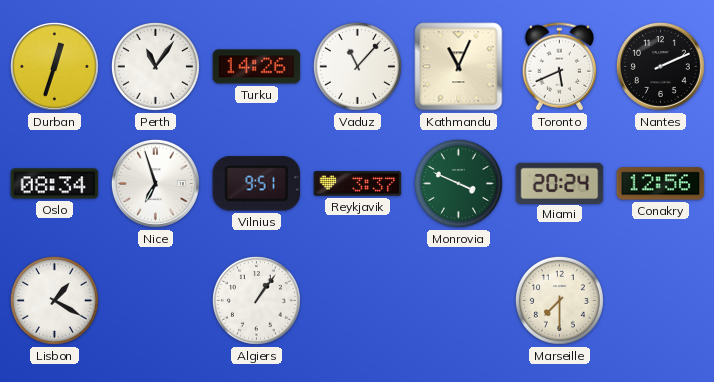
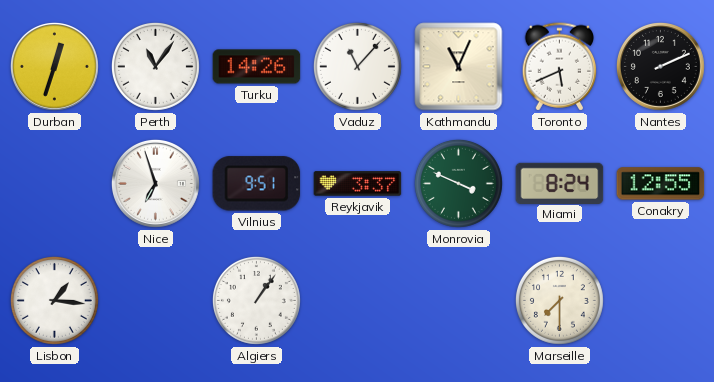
Oslo: 08:34 -> none
Miami: 20:24 -> 8:24
Conakry: 12:56 -> 12:55
Lisbon: 1:20 -> 1:16
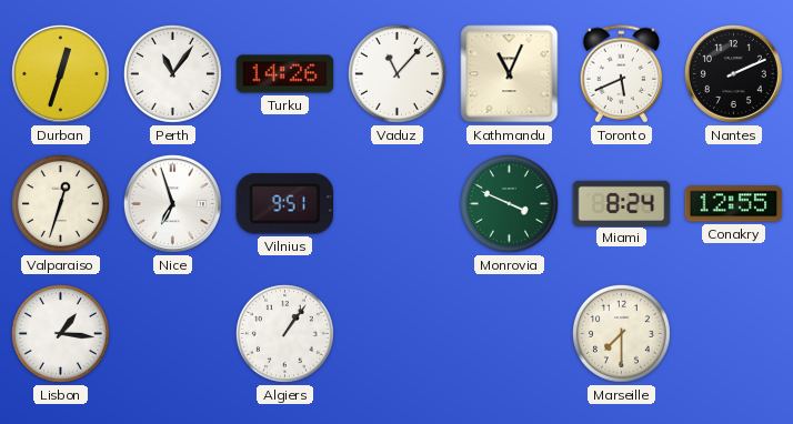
Valparaiso: none -> 12:33
Reykjavik: 3:37 -> none
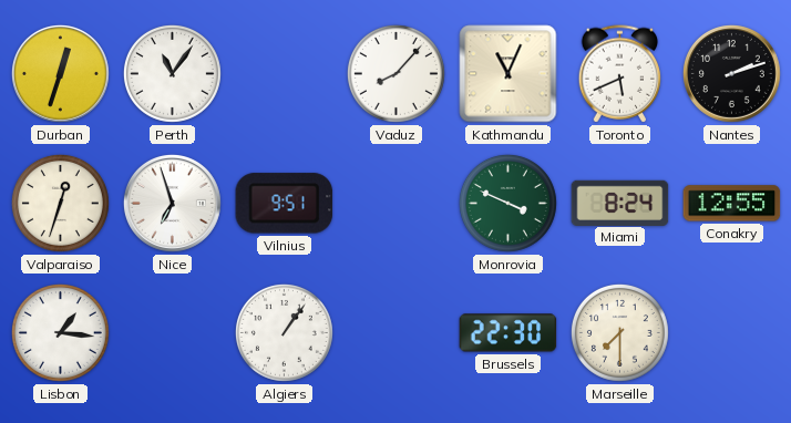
Turku: 14:26 -> none
Vaduz: 11:07 -> 8:07
Nantes: 2:11 -> 2:12
Brussels: none -> 22:30
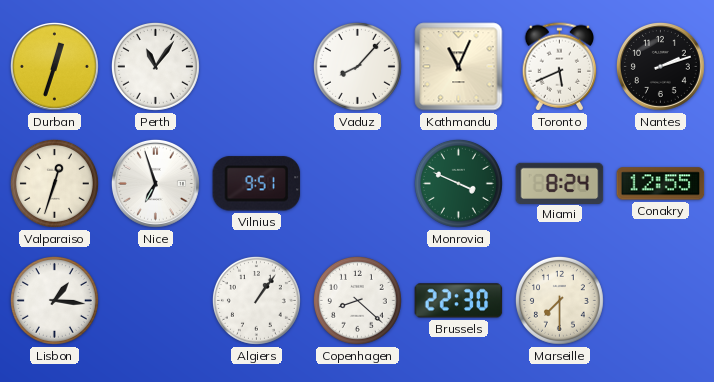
Copenhagen: none -> 8:22
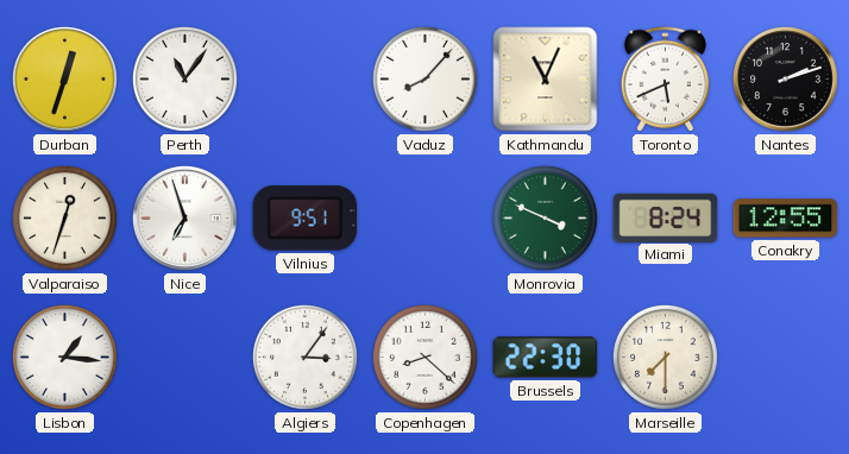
Algiers: 1:06 -> 3:06
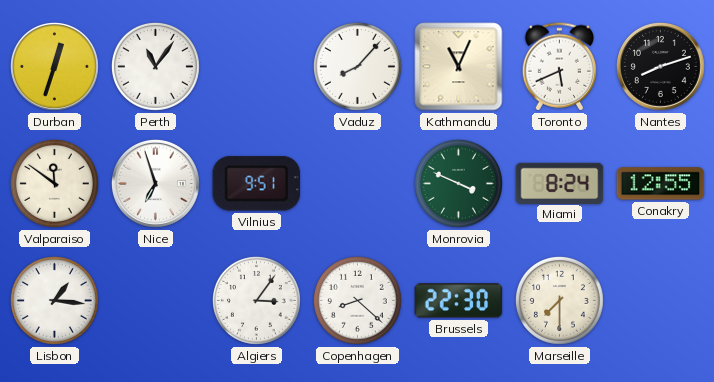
Nantes: 2:12 -> 8:12
Valparaiso: 12:33 -> 11:51
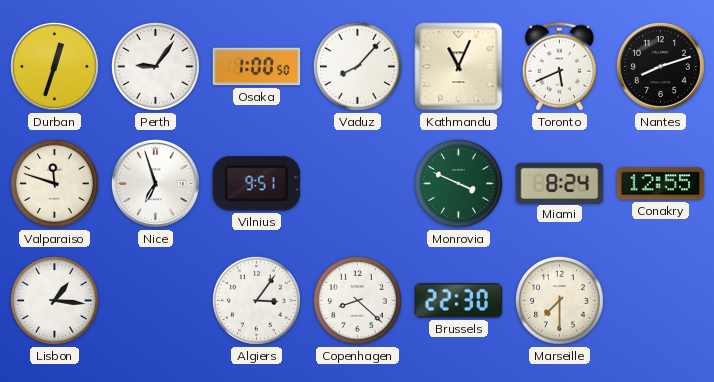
Perth: 11:06 -> 9:06
Osaka: none -> 1:00
Valparaiso: 11:51 -> 11:48
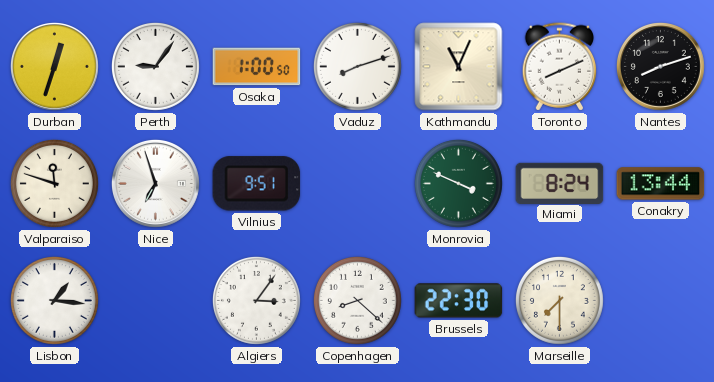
Vaduz: 8:07 -> 8:12
Toronto: 5:41 -> 8:11
Conakry: 12:55 -> 13:44
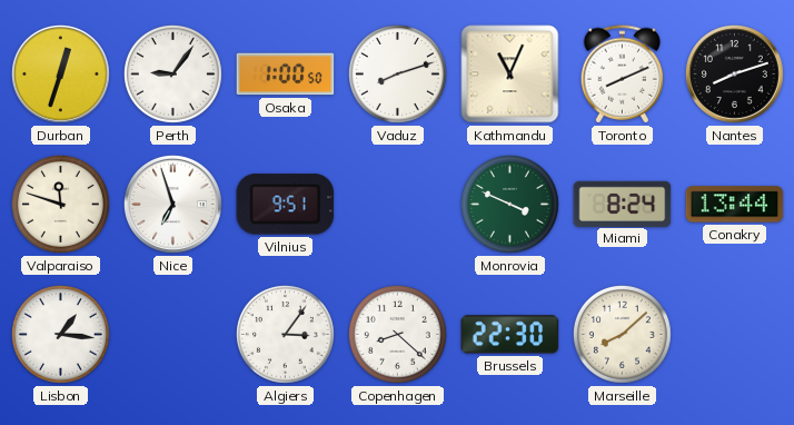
Marseille: 7:30 -> 8:08
